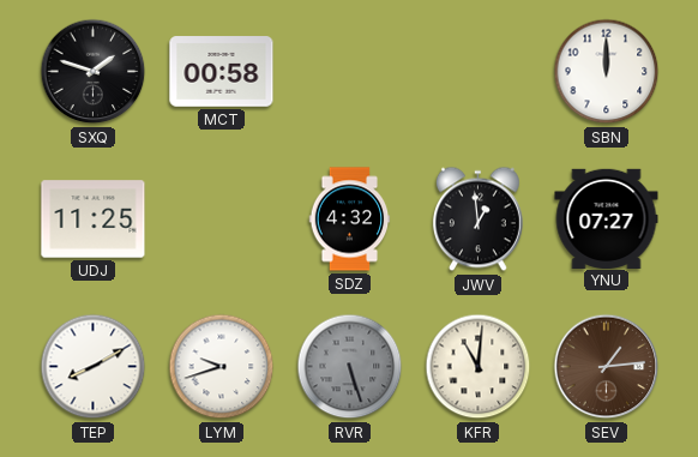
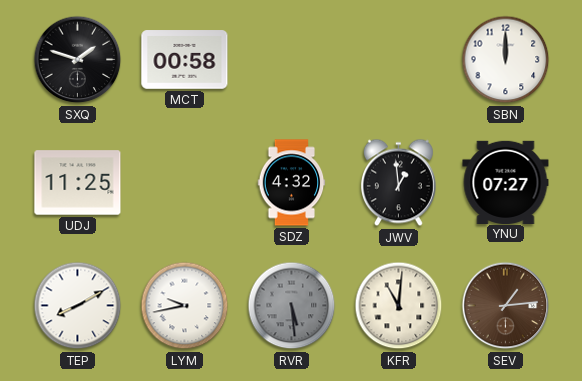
LYM: 9:42 -> 9:43
RVR: 5:27 -> 5:29
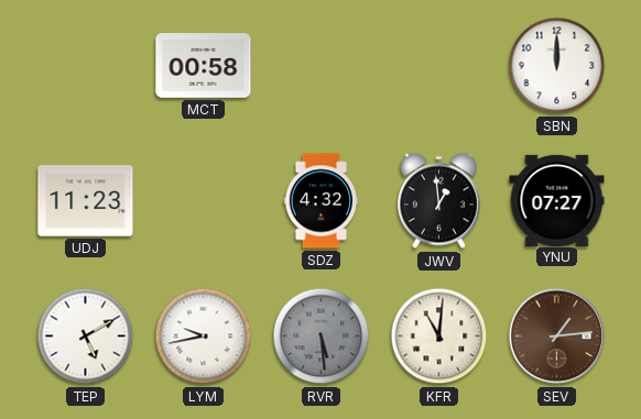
SXQ: 1:48 -> none
UDJ: 11:25 -> 11:23
TEP: 8:10 -> 5:10
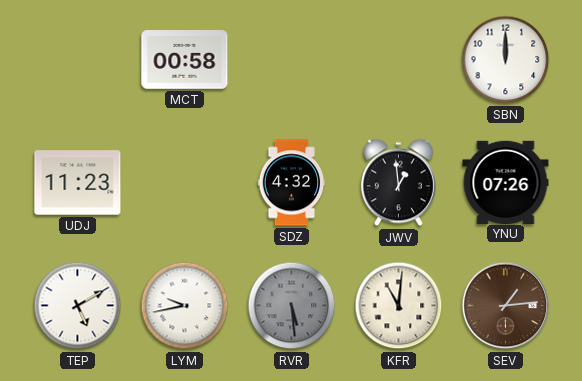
YNU: 07:27 -> 07:26
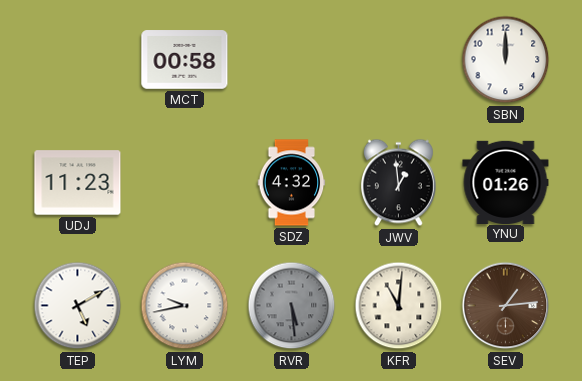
YNU: 07:26 -> 01:26
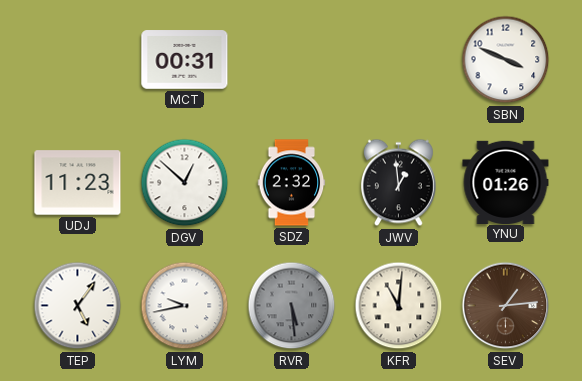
MCT: 00:58 -> 00:31
SBN: 12:00 -> 3:49
DGV: none -> 12:52
SDZ: 4:32 -> 2:32
TEP: 5:10 -> 5:06
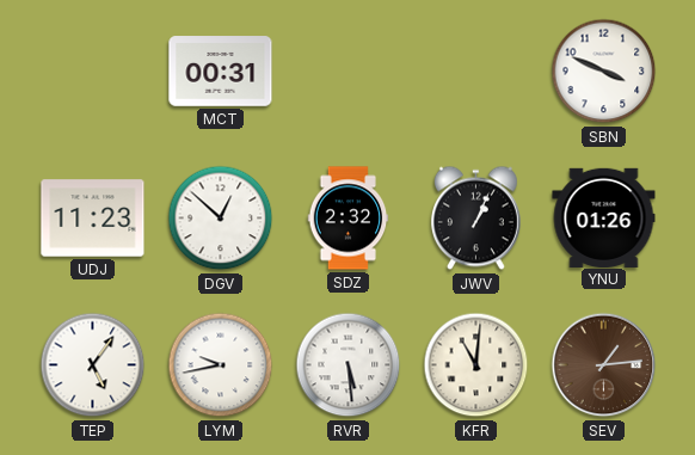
JWV: 12:59 -> 1:04
RVR dial: grey -> white
